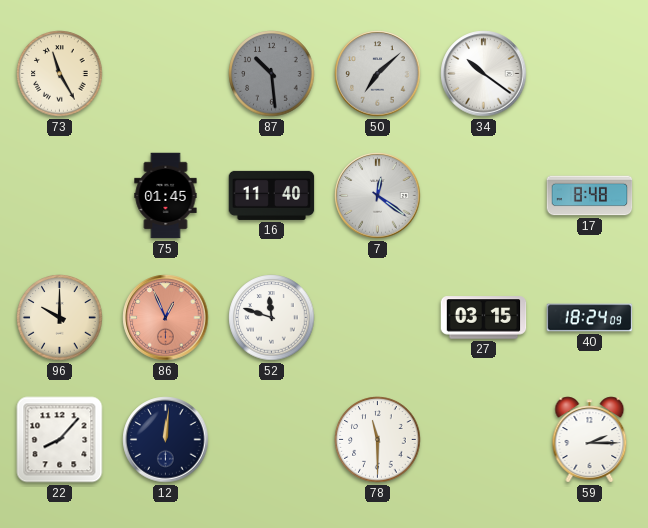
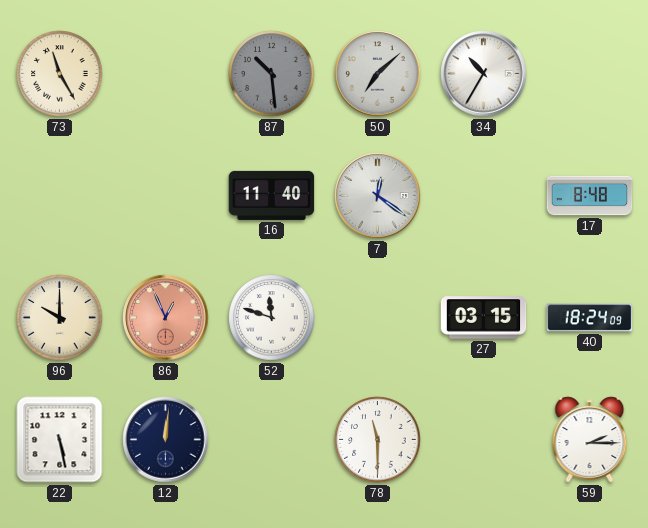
34: 10:21 -> 10:35
75: 01:45 -> none
22: 8:07 -> 5:28
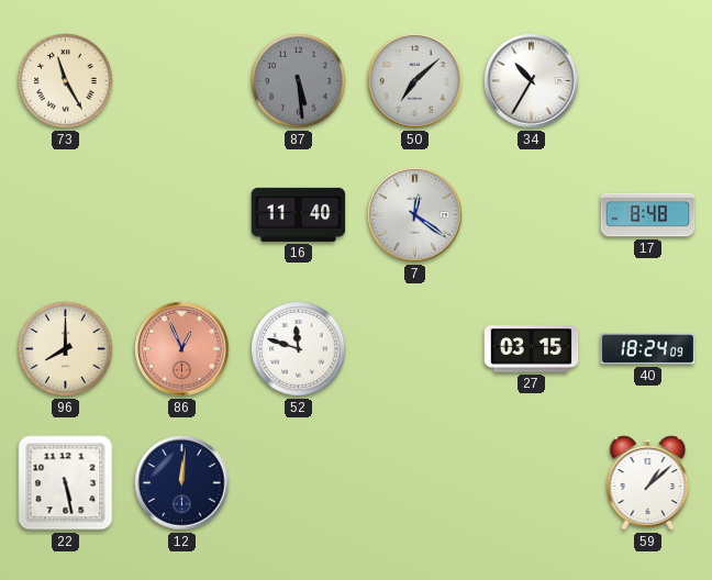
87: 10:29 -> 5:29
96: 10:00 -> 8:00
78: 11:30 -> none
59: 2:15 -> 1:08
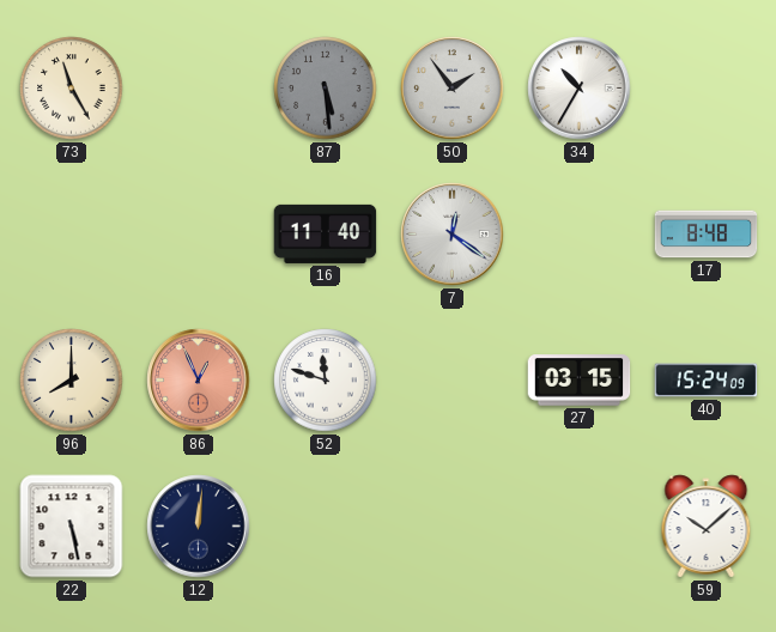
50: 7:08 -> 1:54
40: 18:24 -> 15:24
59: 1:08 -> 10:08
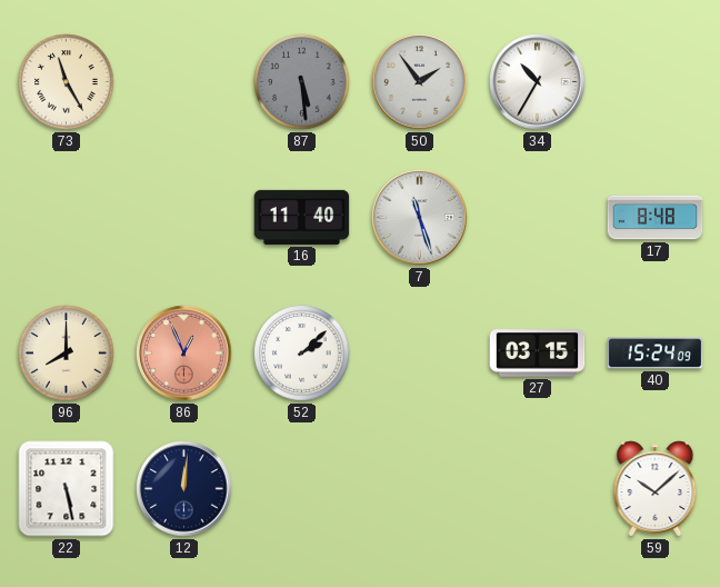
7: 12:21 -> 11:27
52: 11:48 -> 2:08
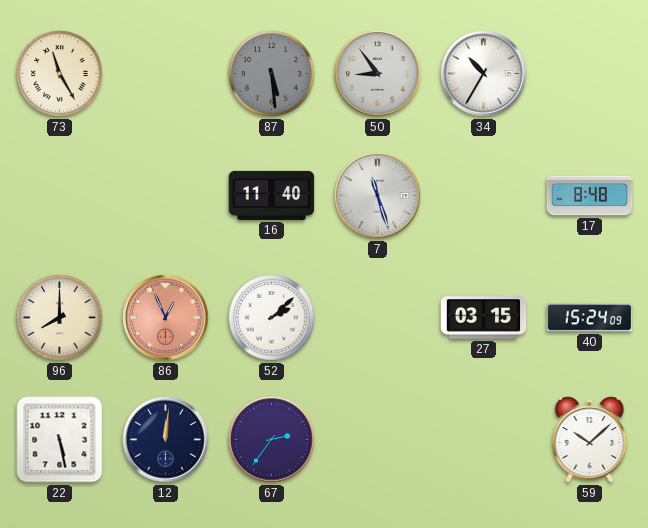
50: 1:54 -> 8:54
67: none -> 2:36
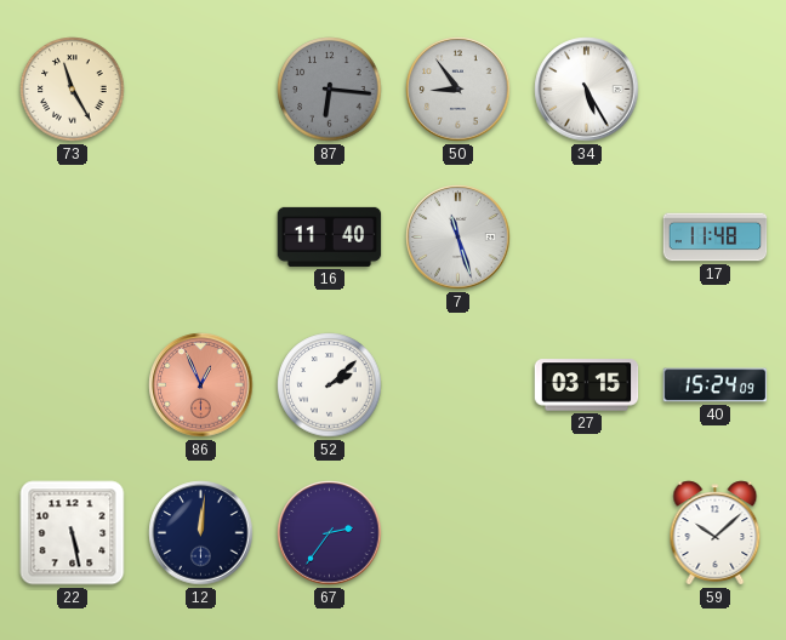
87: 5:29 -> 6:16
34: 10:35 -> 5:25
17: 8:48 -> 11:48
96: 8:00 -> none
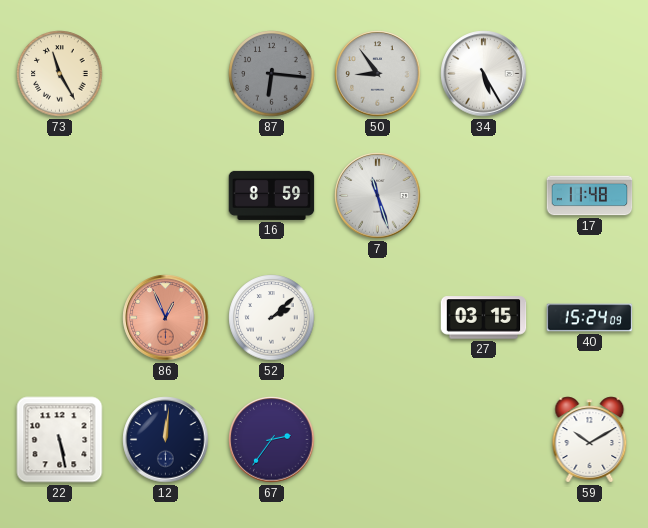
16: 11:40 -> 8:59
59: 10:08 -> 10:10
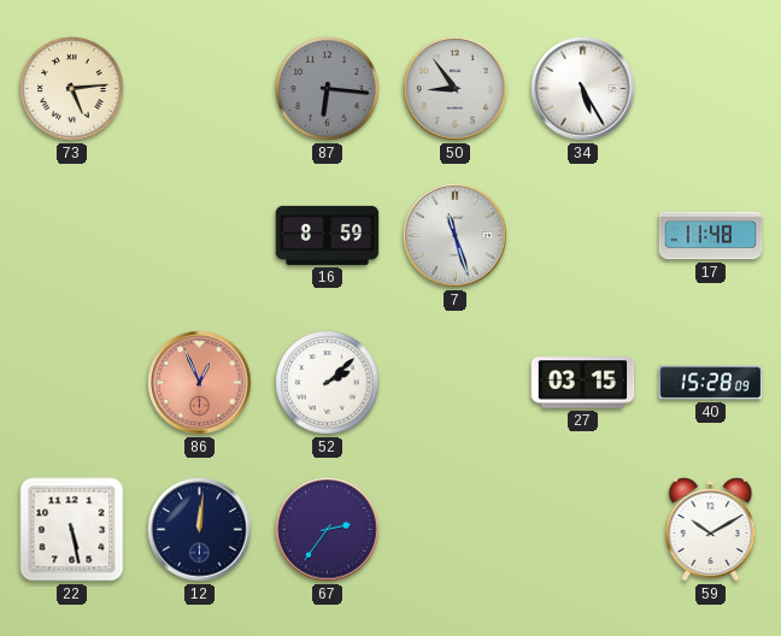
73: 11:25 -> 5:14
40: 15:24 -> 15:28
